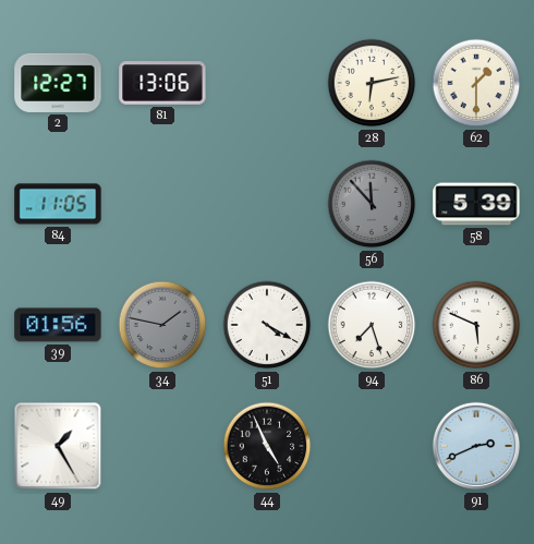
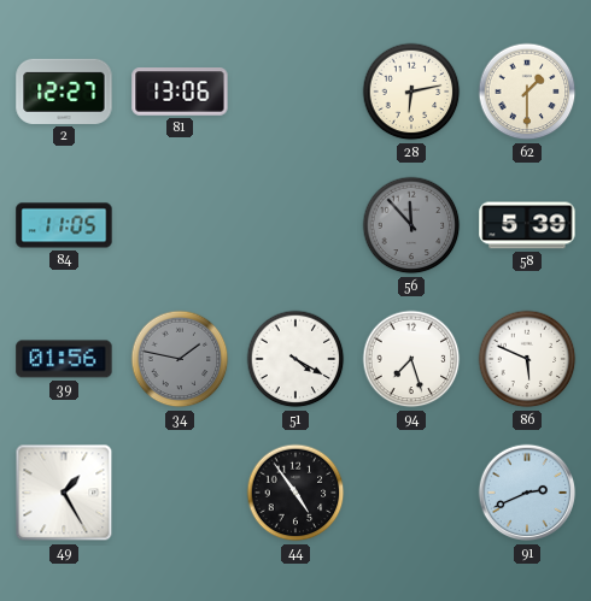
44: 4:56 -> 4:54
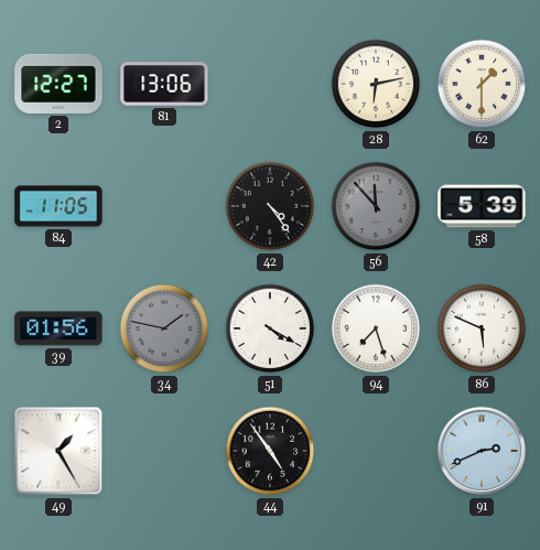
42: none -> 4:24
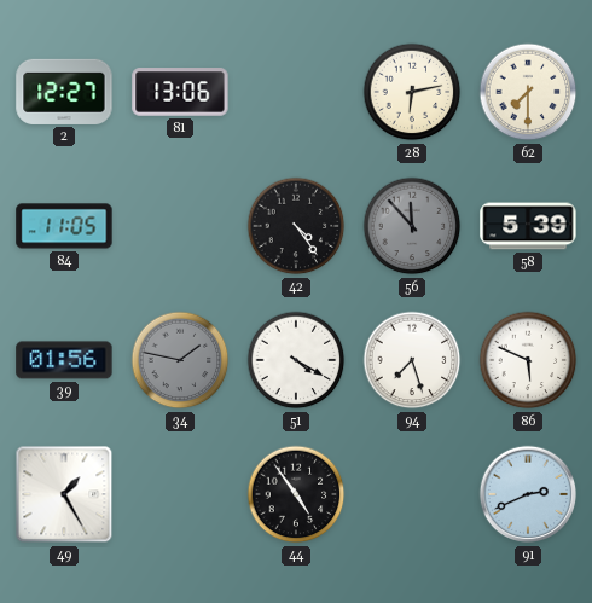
62: 1:30 -> 7:30
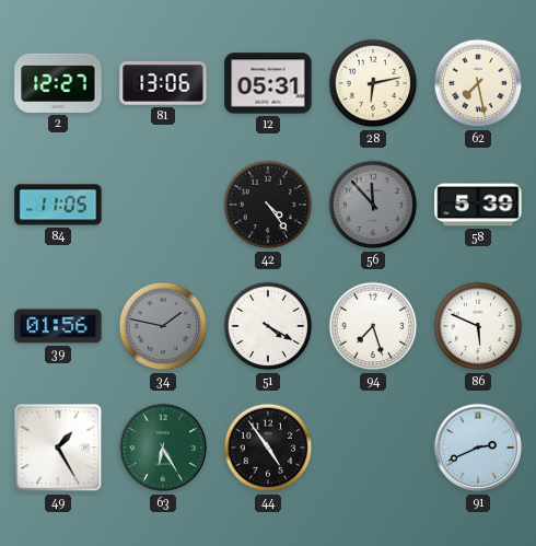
12: none -> 05:31
62: 7:30 -> 7:28
63: none -> 6:25
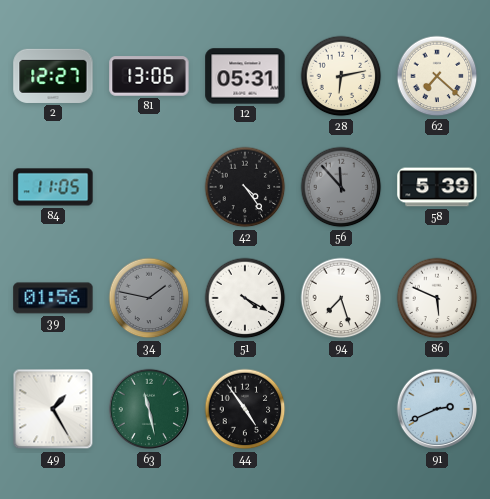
62: 7:28 -> 7:22
63: 6:25 -> 11:28
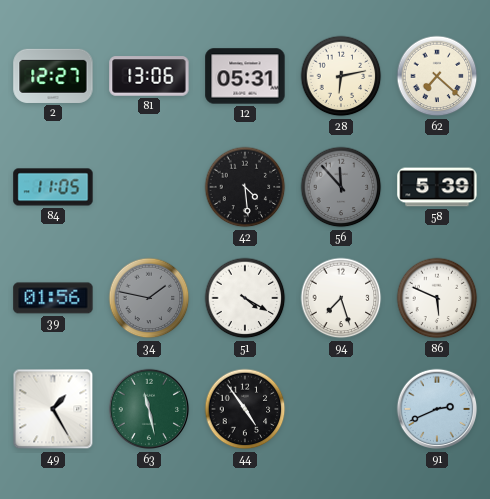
42: 4:24 -> 4:29
